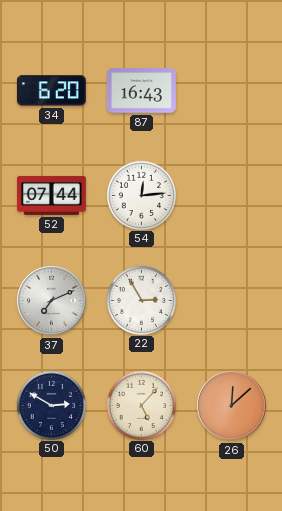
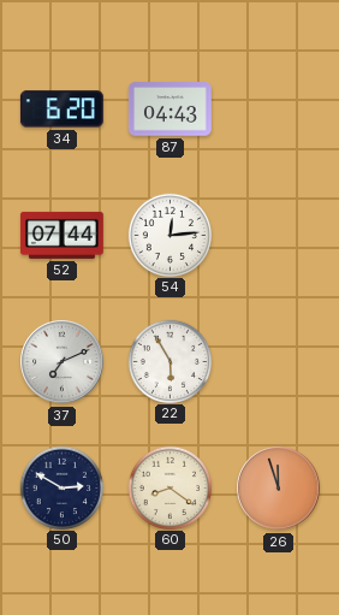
87: 16:43 -> 04:43
22: 2:55 -> 5:55
60: 5:07 -> 8:21
26: 12:08 -> 11:57
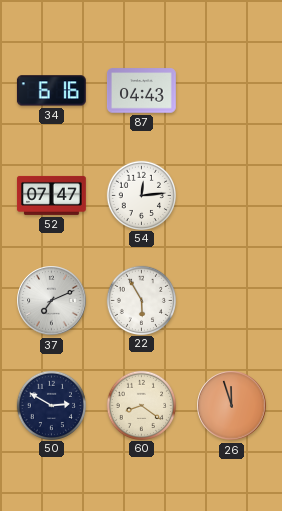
34: 6:20 -> 6:16
52: 07:44 -> 07:47
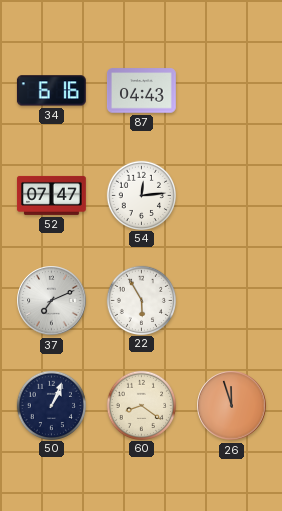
50: 2:50 -> 1:04
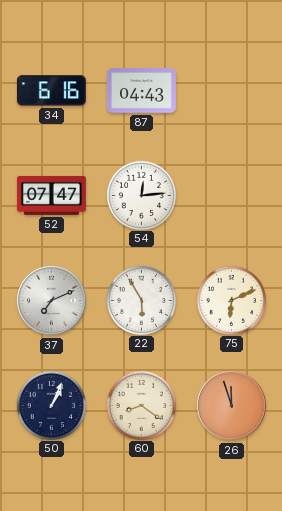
75: none -> 6:11
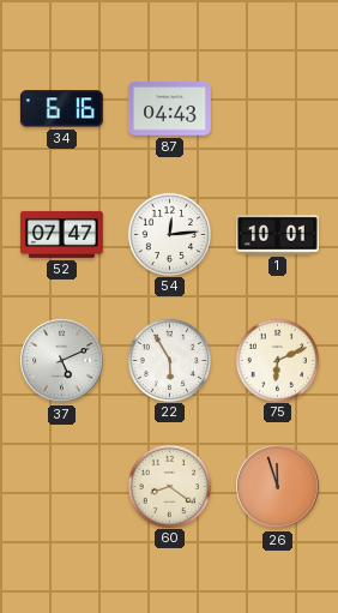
1: none -> 10:01
37: 7:11 -> 5:11
50: 1:04 -> none
